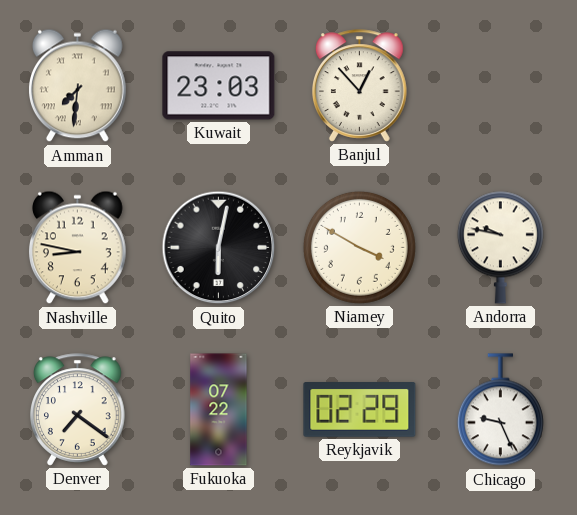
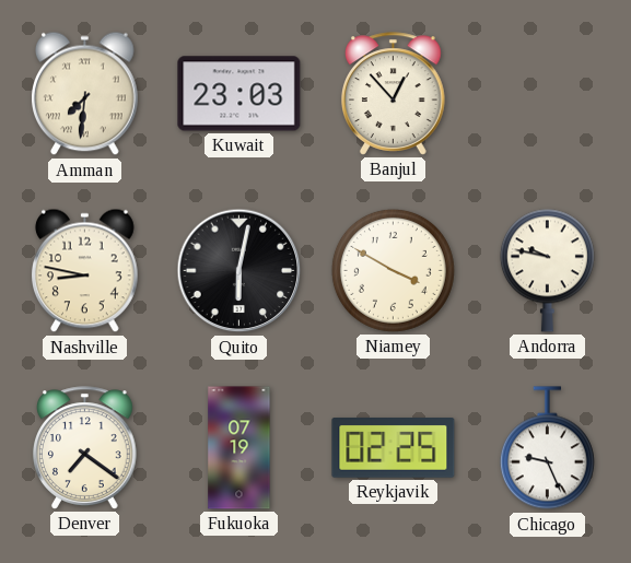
Fukuoka: 07:22 -> 07:19
Reykjavik: 02:29 -> 02:25
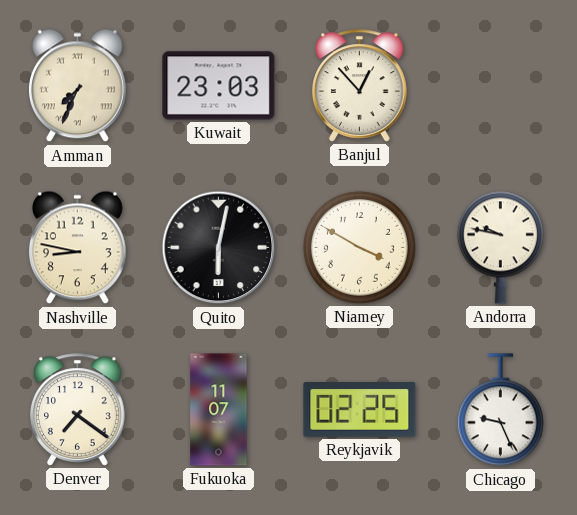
Amman: 7:31 -> 7:34
Fukuoka: 07:19 -> 11:07
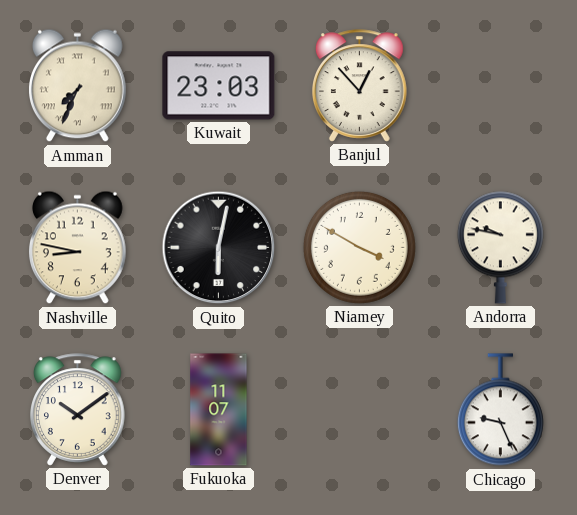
Denver: 7:21 -> 10:09
Reykjavik: 02:25 -> none
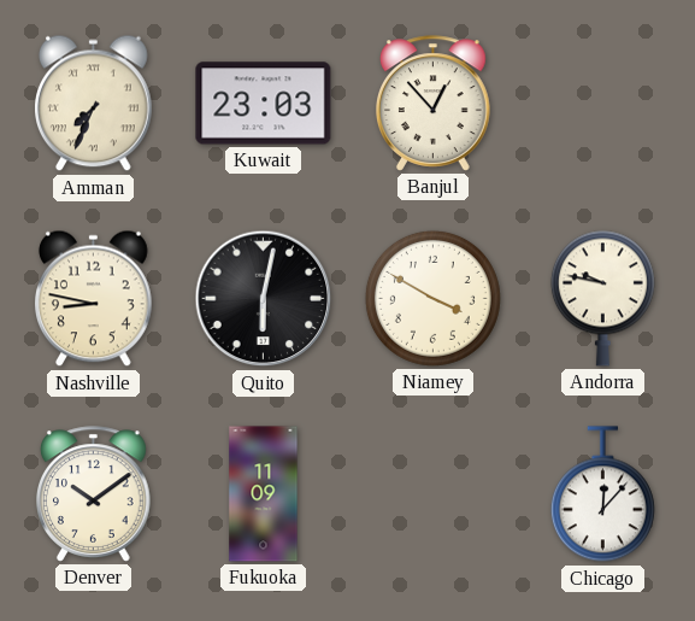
Fukuoka: 11:07 -> 11:09
Chicago: 9:26 -> 12:07
